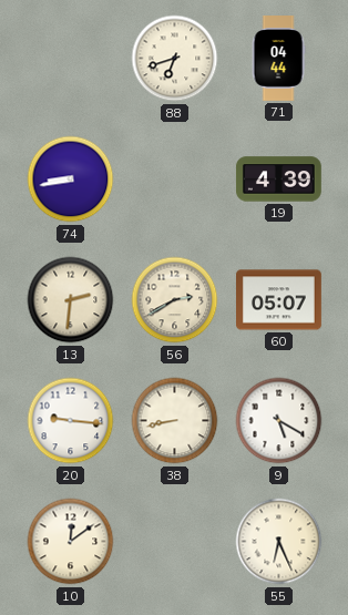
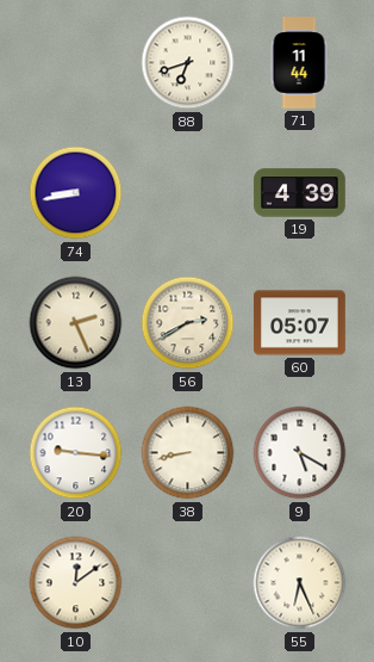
71: 04:44 -> 11:44
13: 2:31 -> 2:26
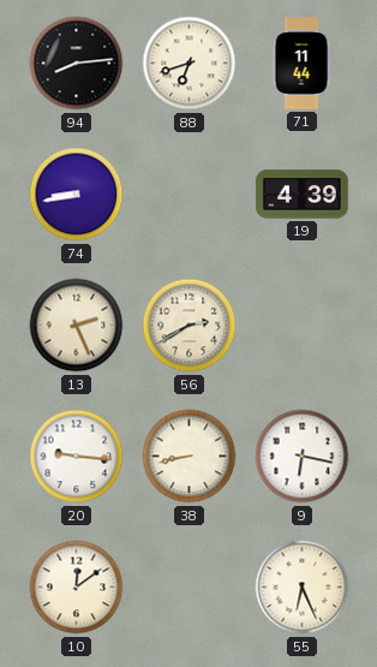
94: none -> 8:14
60: 05:07 -> none
9: 5:20 -> 6:17
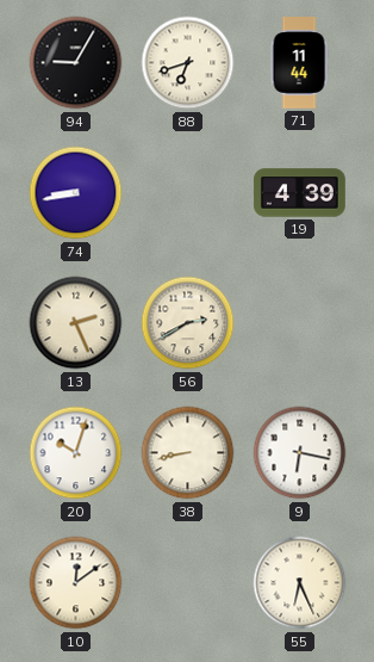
94: 8:14 -> 9:05
20: 9:16 -> 10:03
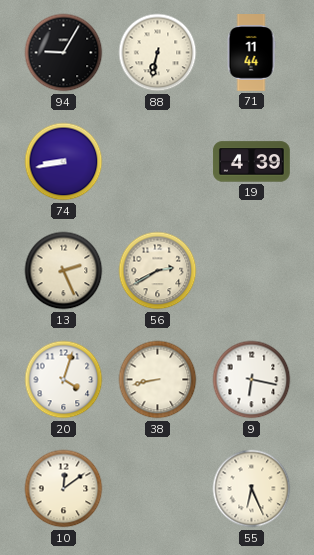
88: 6:42 -> 6:32
20: 10:03 -> 4:03
